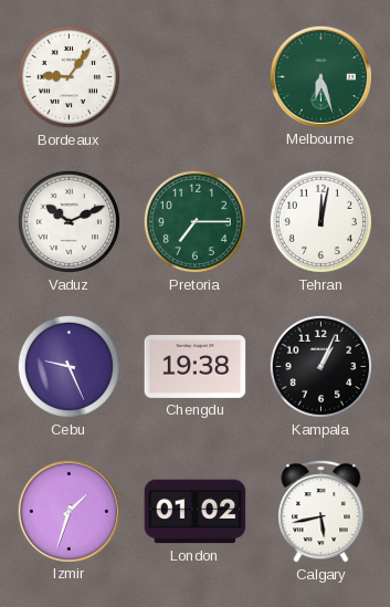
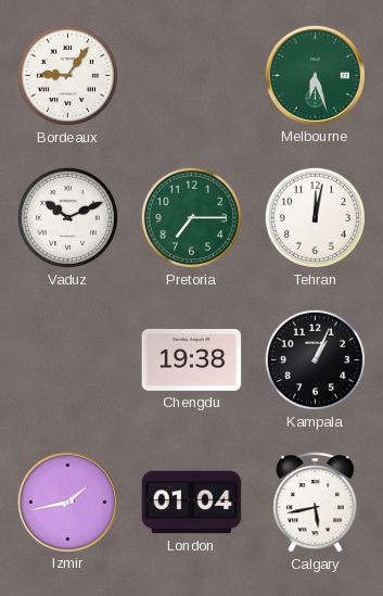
Cebu: 9:26 -> none
Izmir: 1:33 -> 1:43
London: 01:02 -> 01:04
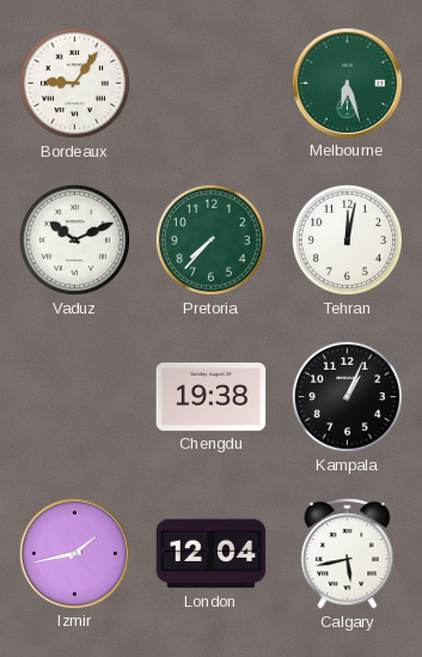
Pretoria: 7:15 -> 7:37
London: 01:04 -> 12:04
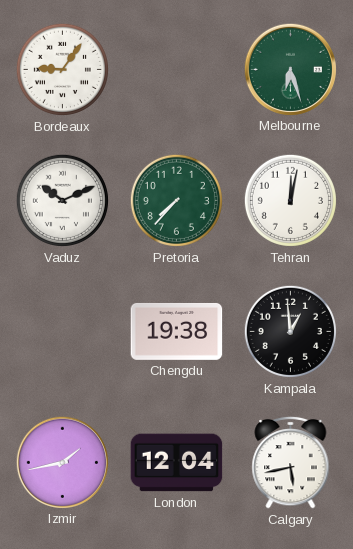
Kampala: 1:04 -> 12:59
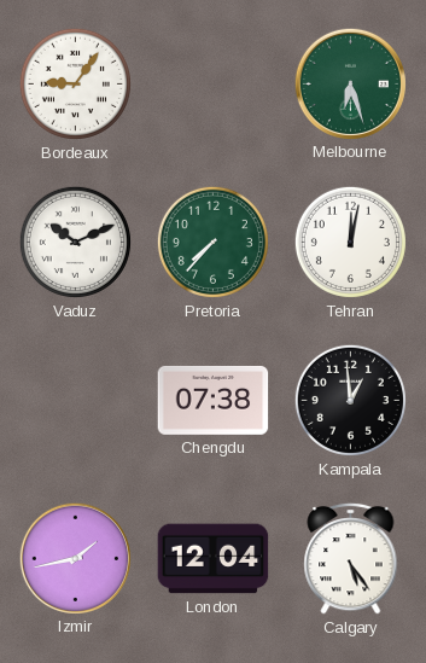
Chengdu: 19:38 -> 07:38
Calgary: 5:43 -> 5:24
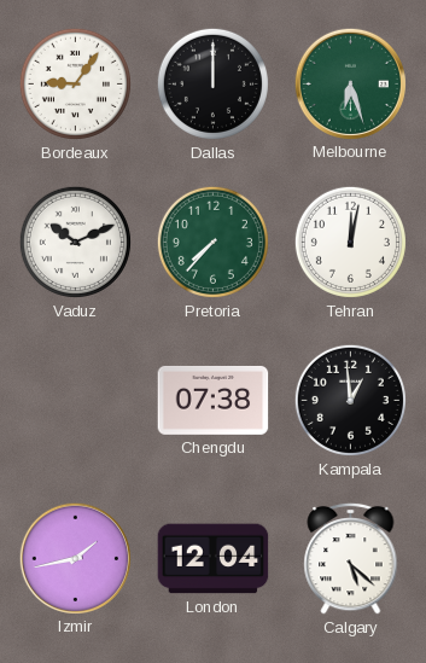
Dallas: none -> 12:00
Calgary: 5:24 -> 5:22
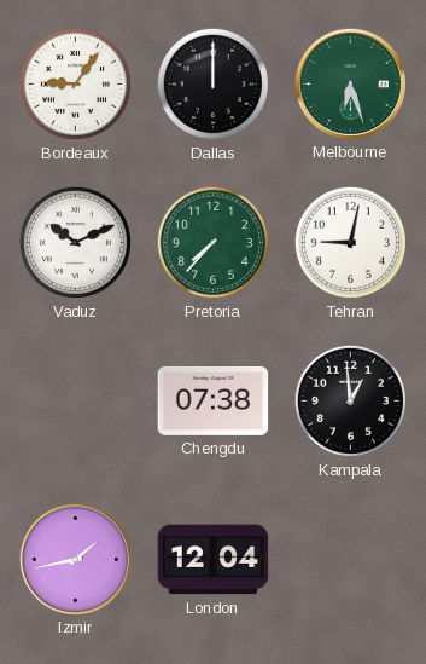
Tehran: 12:02 -> 9:02
Calgary: 5:22 -> none
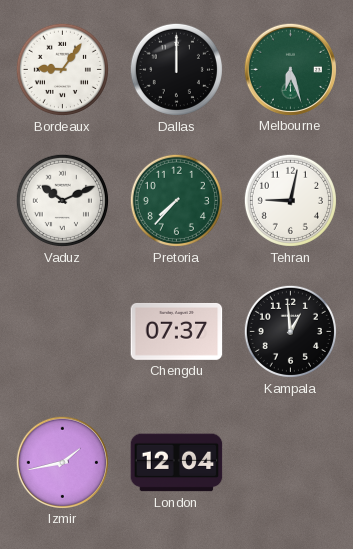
Chengdu: 07:38 -> 07:37
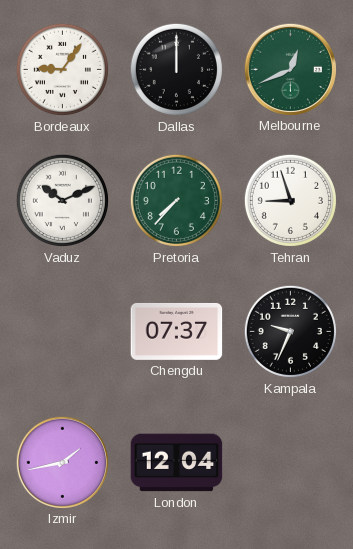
Melbourne: 6:27 -> 12:41
Tehran: 9:02 -> 8:57
Kampala: 12:59 -> 9:34
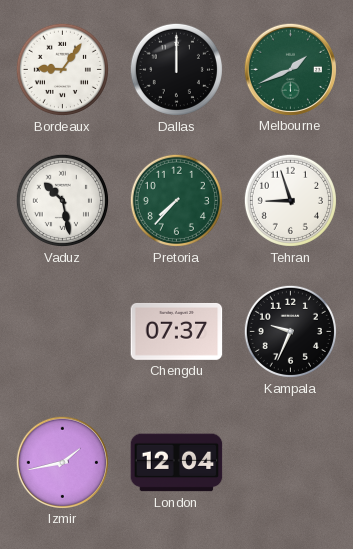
Melbourne: 12:41 -> 1:41
Vaduz: 10:11 -> 10:28
